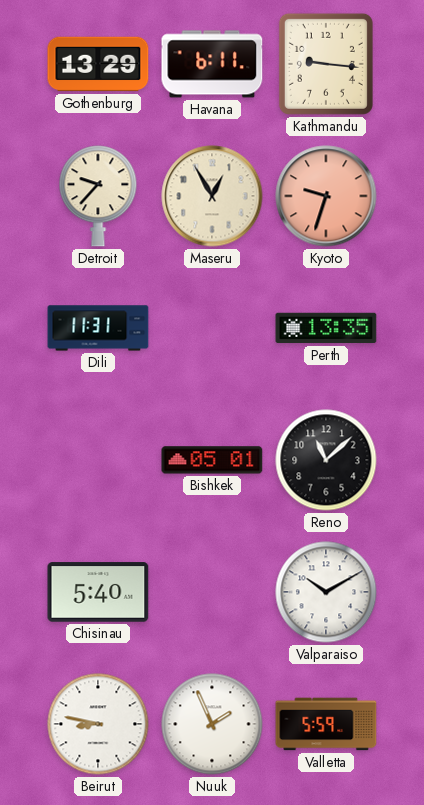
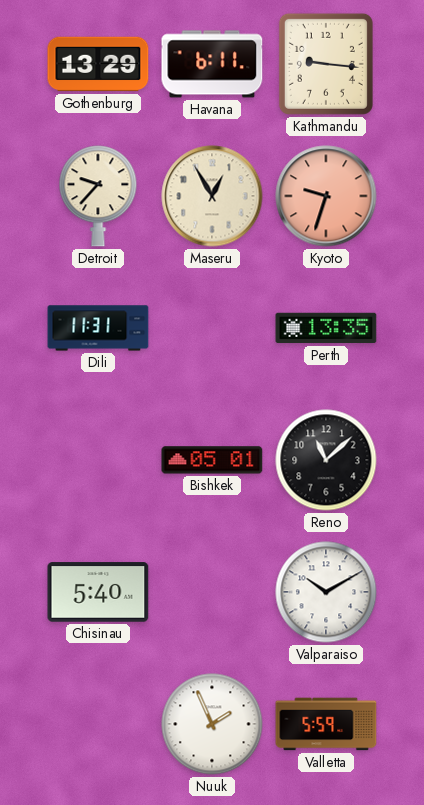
Beirut: 8:47 -> none
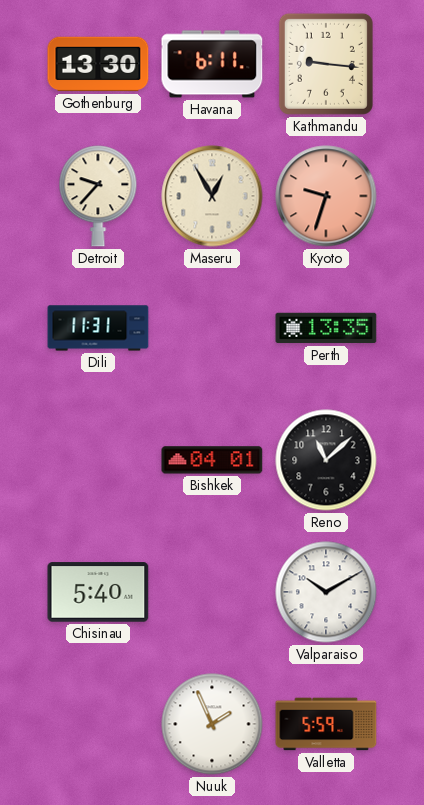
Gothenburg: 13:29 -> 13:30
Bishkek: 05:01 -> 04:01
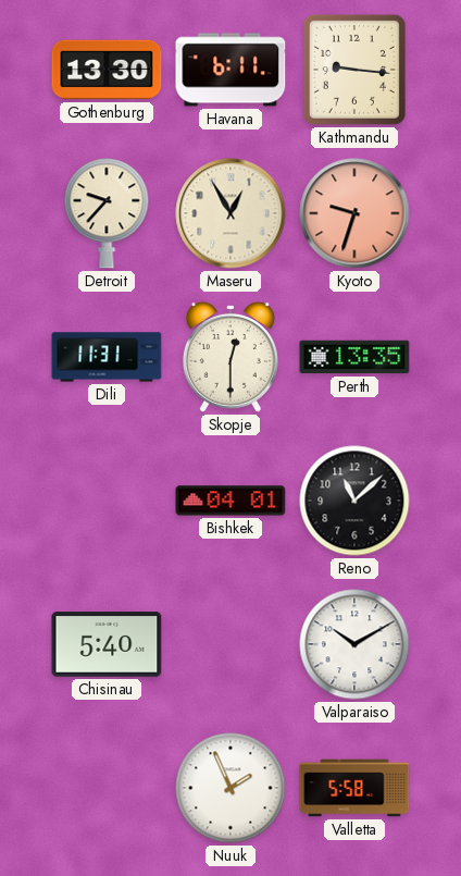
Skopje: none -> 12:30
Valletta: 5:59 -> 5:58
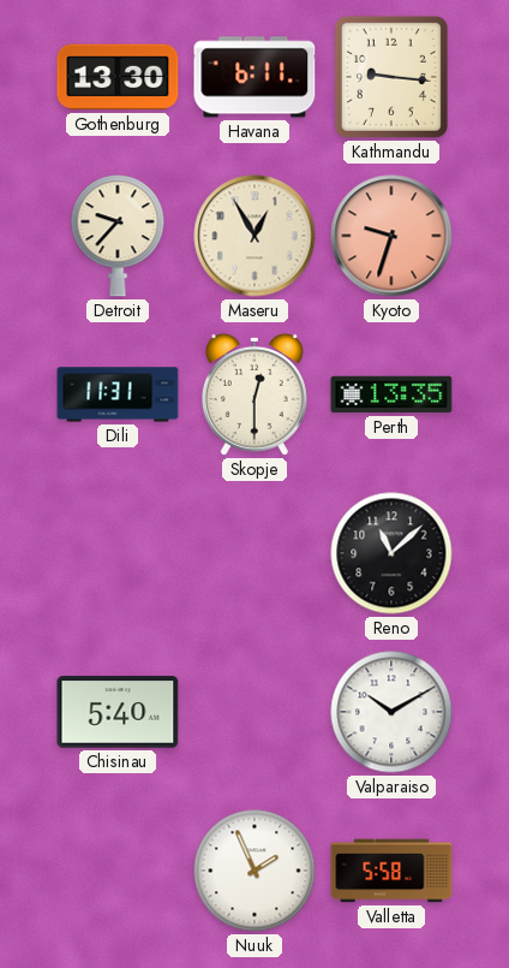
Bishkek: 04:01 -> none
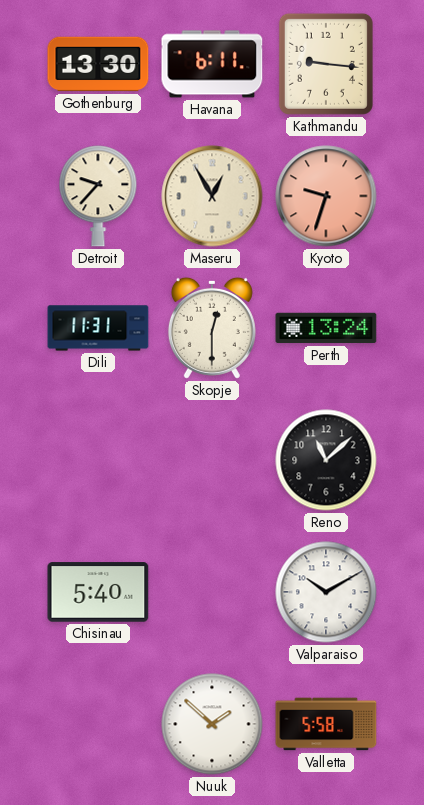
Perth: 13:35 -> 13:24
Nuuk: 1:56 -> 1:52
